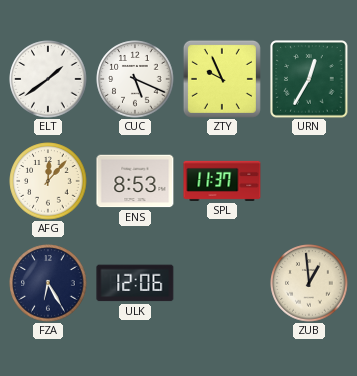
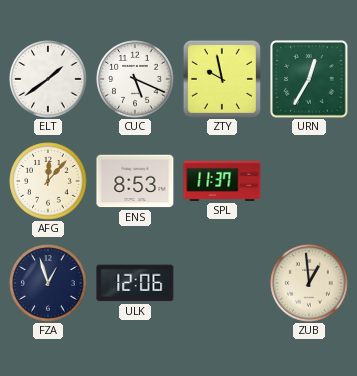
ZTY: 9:56 -> 9:58
FZA: 6:25 -> 12:57
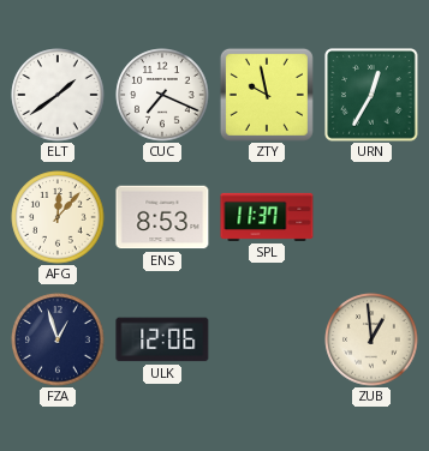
CUC: 5:19 -> 7:19
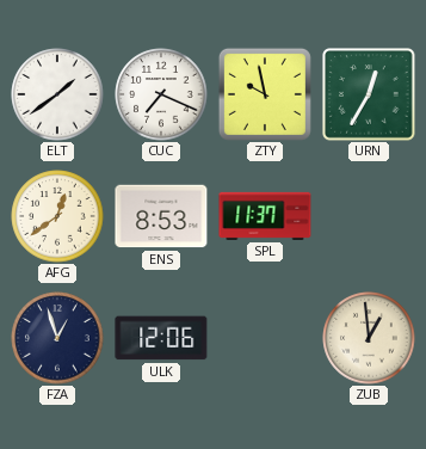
AFG: 12:07 -> 12:39
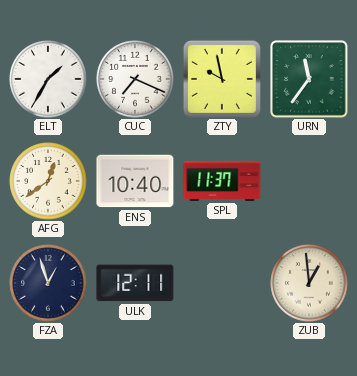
ELT: 1:39 -> 1:35
URN: 12:35 -> 11:36
ENS: 8:53 -> 10:40
ULK: 12:06 -> 12:11
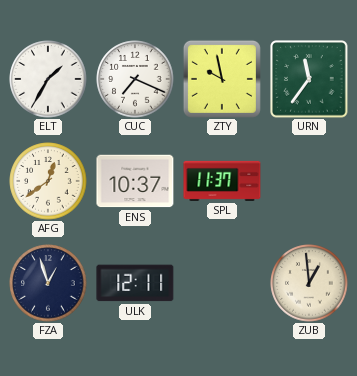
ENS: 10:40 -> 10:37
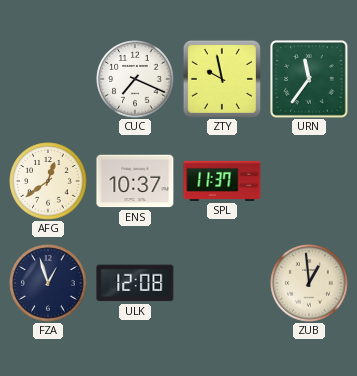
ELT: 1:35 -> none
ULK: 12:11 -> 12:08
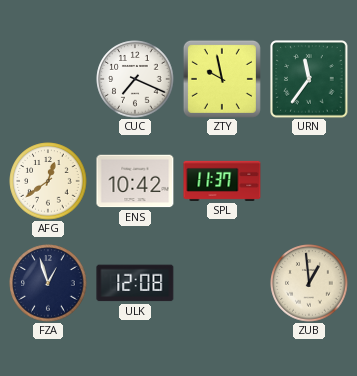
ENS: 10:37 -> 10:42
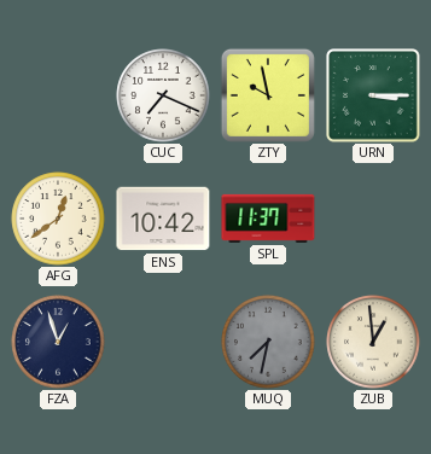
URN: 11:36 -> 3:15
ULK: 12:08 -> none
MUQ: none -> 7:32
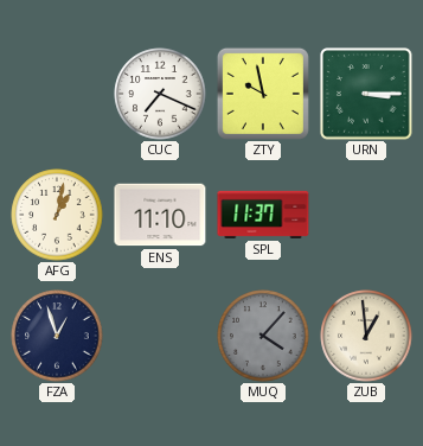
AFG: 12:39 -> 1:02
ENS: 10:42 -> 11:10
MUQ: 7:32 -> 4:07
